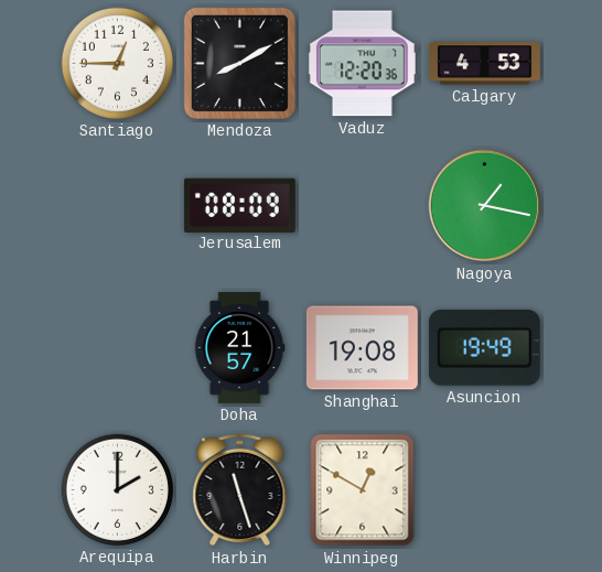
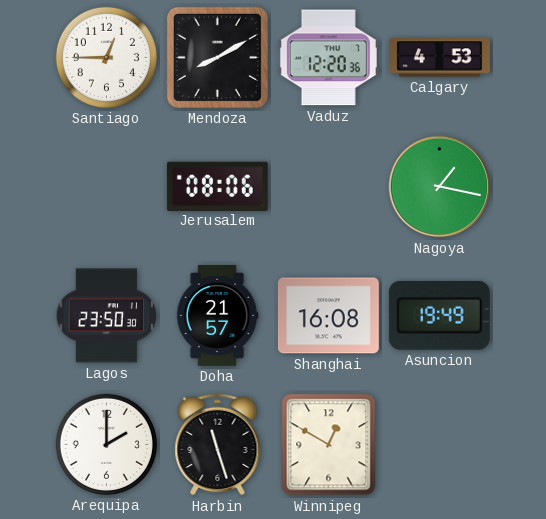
Jerusalem: 08:09 -> 08:06
Lagos: none -> 23:50
Shanghai: 19:08 -> 16:08
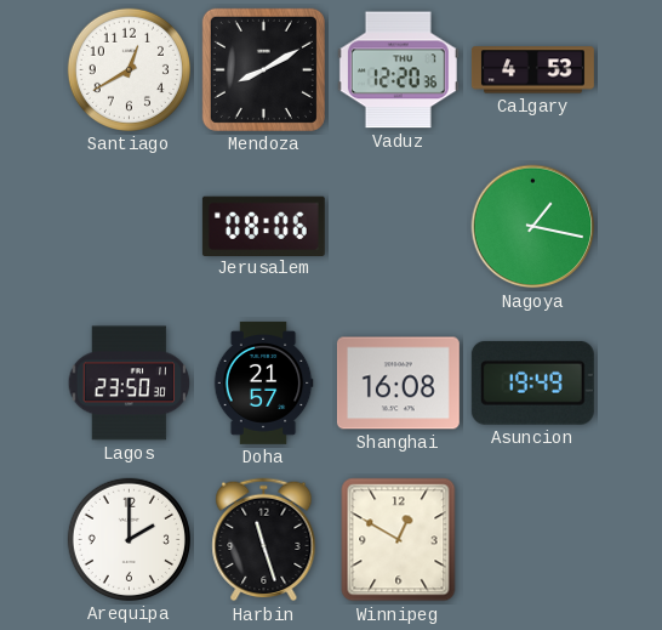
Santiago: 12:45 -> 12:40
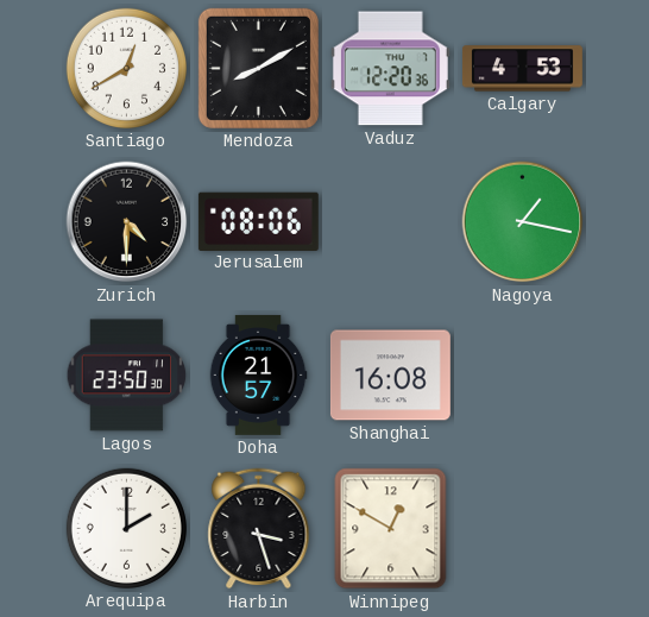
Zurich: none -> 4:30
Asuncion: 19:49 -> none
Harbin: 11:27 -> 3:27
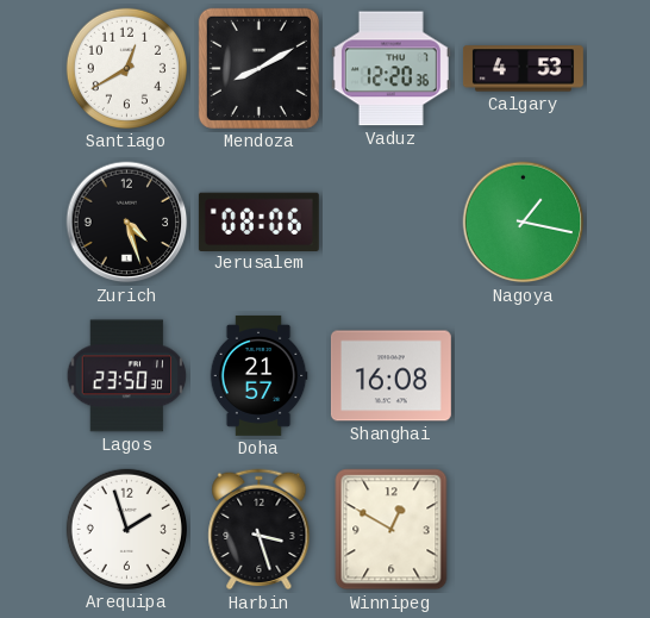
Zurich: 4:30 -> 4:27
Arequipa: 2:00 -> 1:57
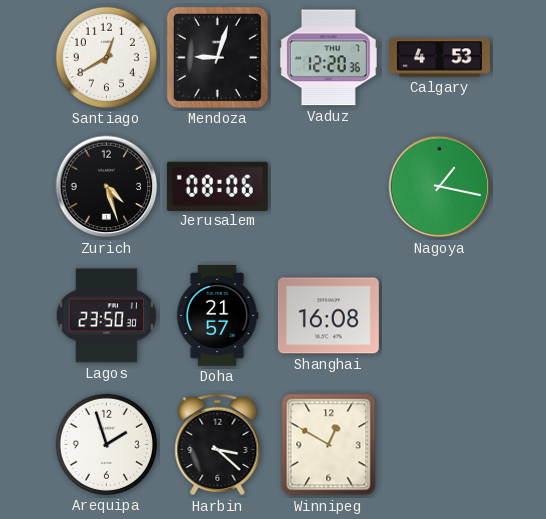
Mendoza: 8:10 -> 9:03
Harbin: 3:27 -> 3:22
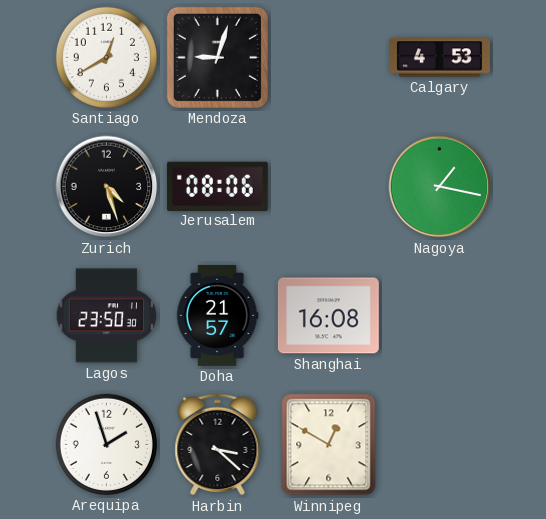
Vaduz: 12:20 -> none
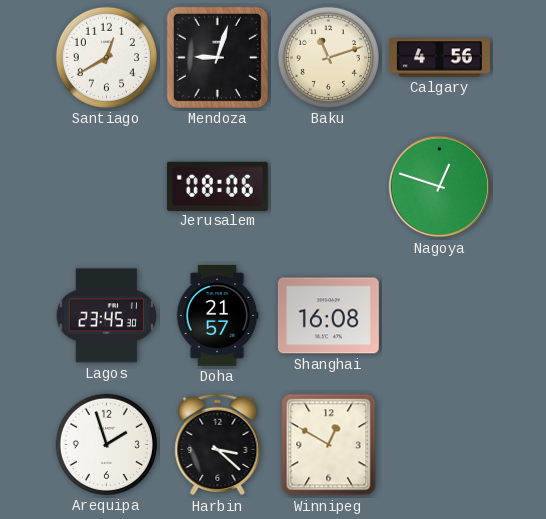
Baku: none -> 11:12
Calgary: 4:53 -> 4:56
Zurich: 4:27 -> none
Nagoya: 1:17 -> 12:48
Lagos: 23:50 -> 23:45
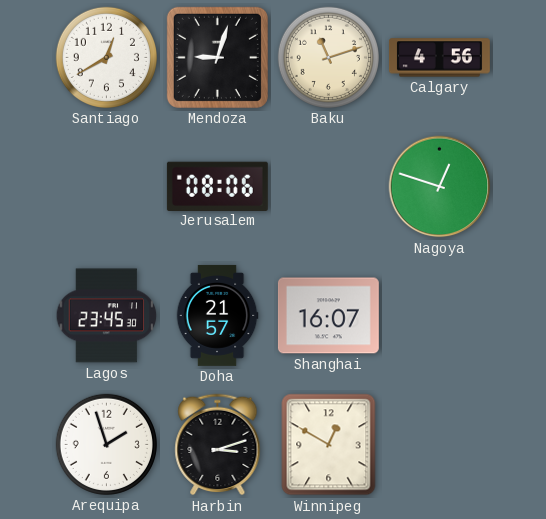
Shanghai: 16:08 -> 16:07
Harbin: 3:22 -> 3:12
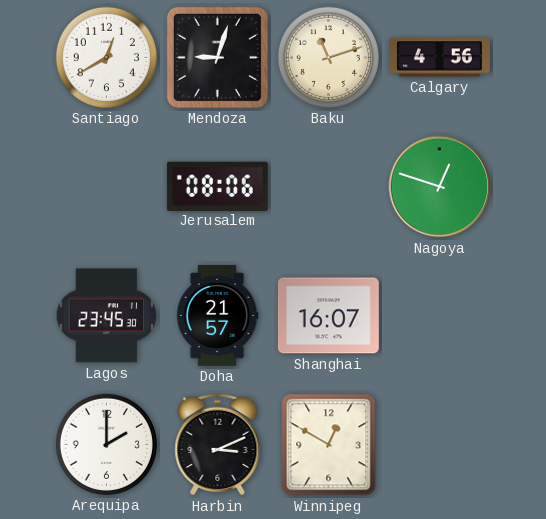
Arequipa: 1:57 -> 2:00
Harbin: 3:12 -> 3:11
